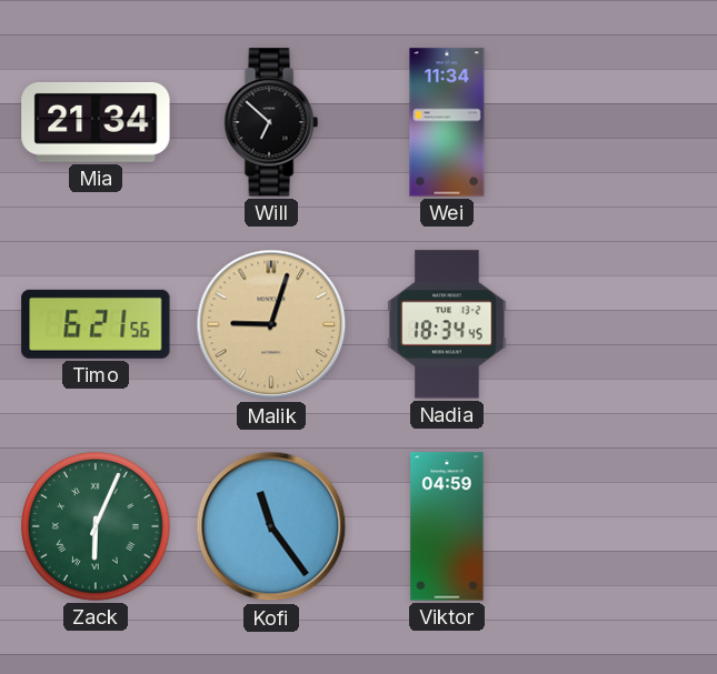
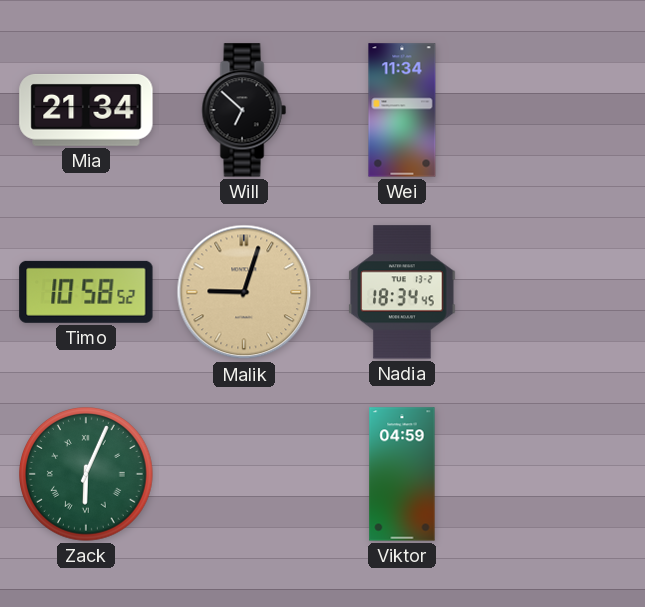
Timo: 6:21 -> 10:58
Kofi: 11:24 -> none
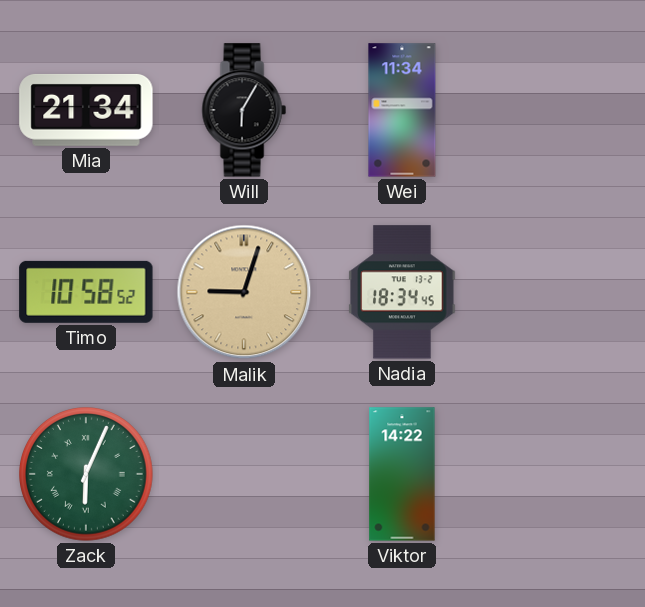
Will: 6:52 -> 6:05
Viktor: 04:59 -> 14:22
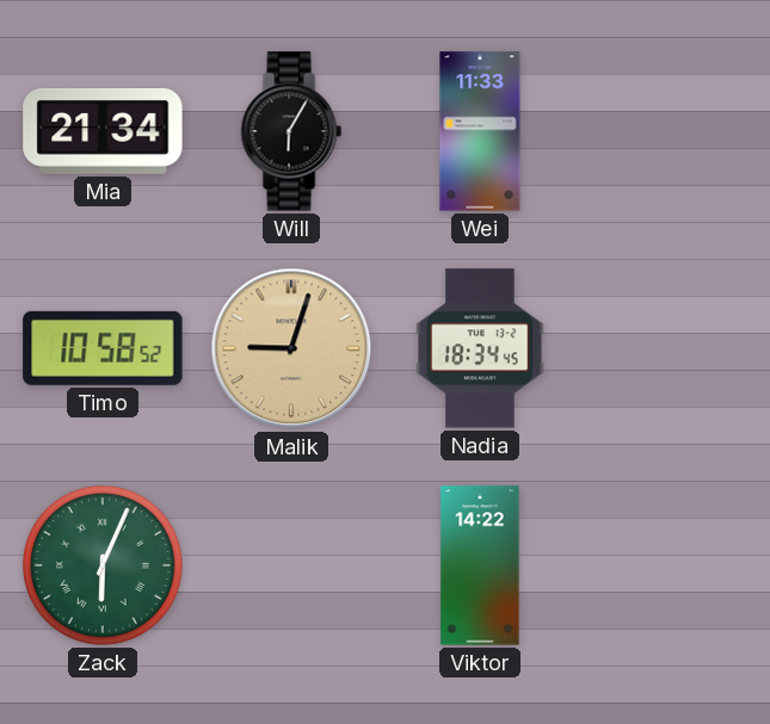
Wei: 11:34 -> 11:33
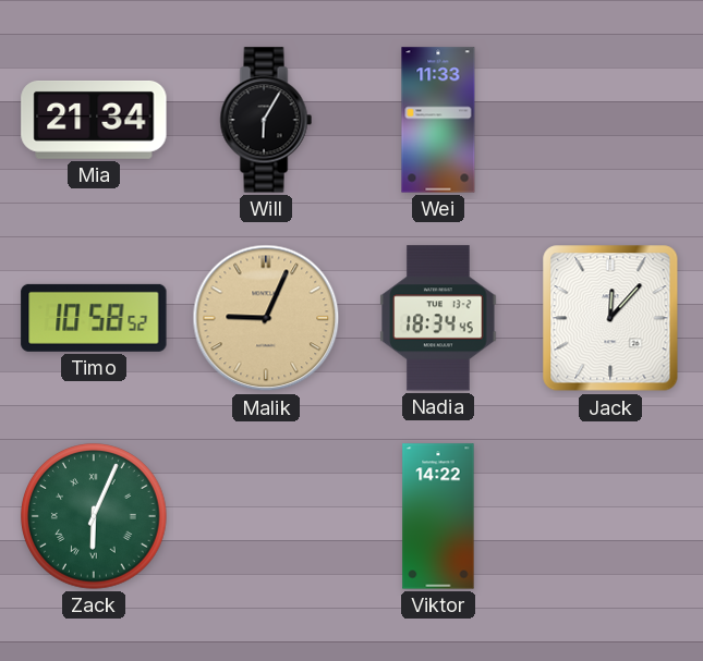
Malik: 9:03 -> 9:04
Jack: none -> 12:07
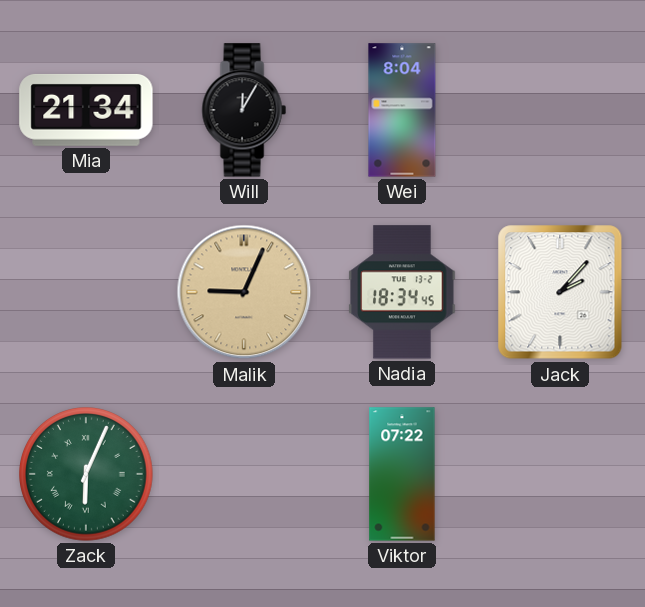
Will: 6:05 -> 12:05
Wei: 11:33 -> 8:04
Timo: 10:58 -> none
Jack: 12:07 -> 2:07
Viktor: 14:22 -> 07:22
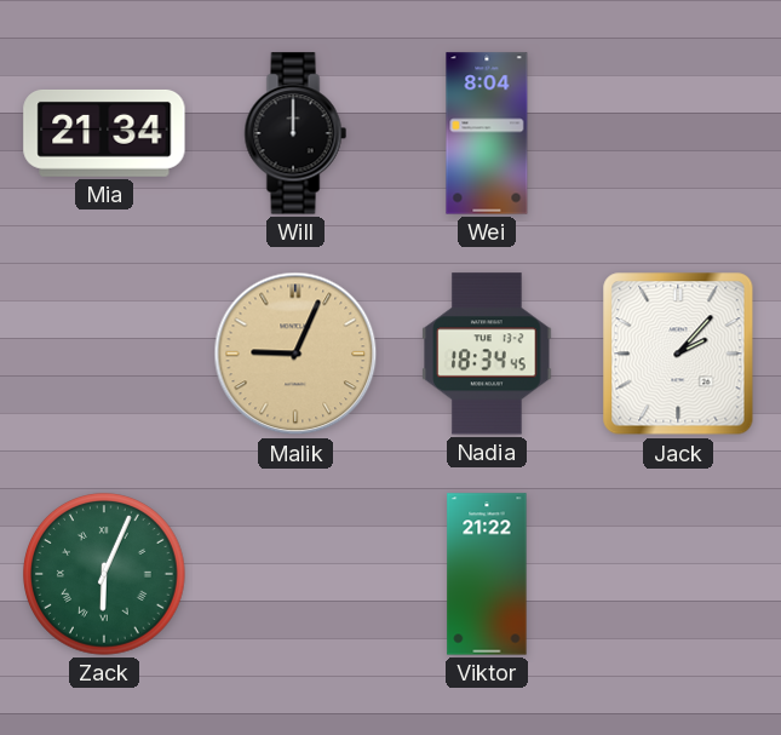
Will: 12:05 -> 12:00
Viktor: 07:22 -> 21:22
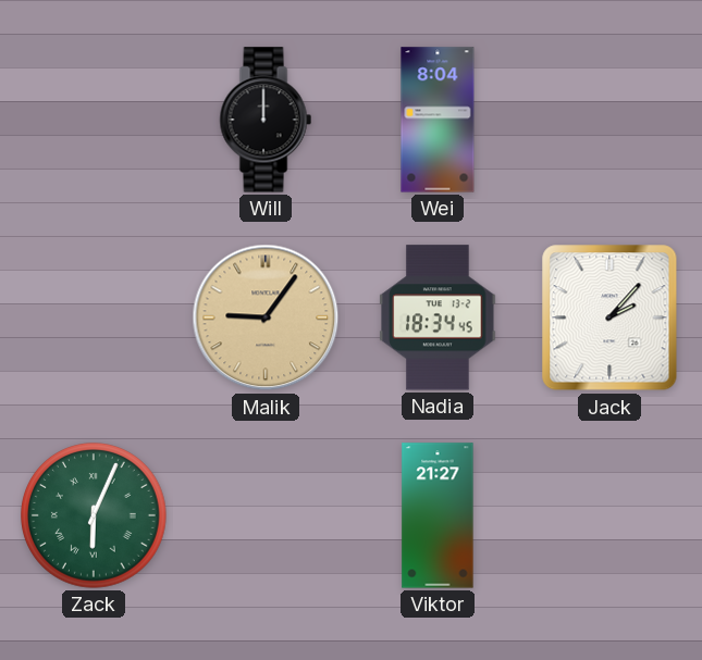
Mia: 21:34 -> none
Malik: 9:04 -> 9:06
Viktor: 21:22 -> 21:27
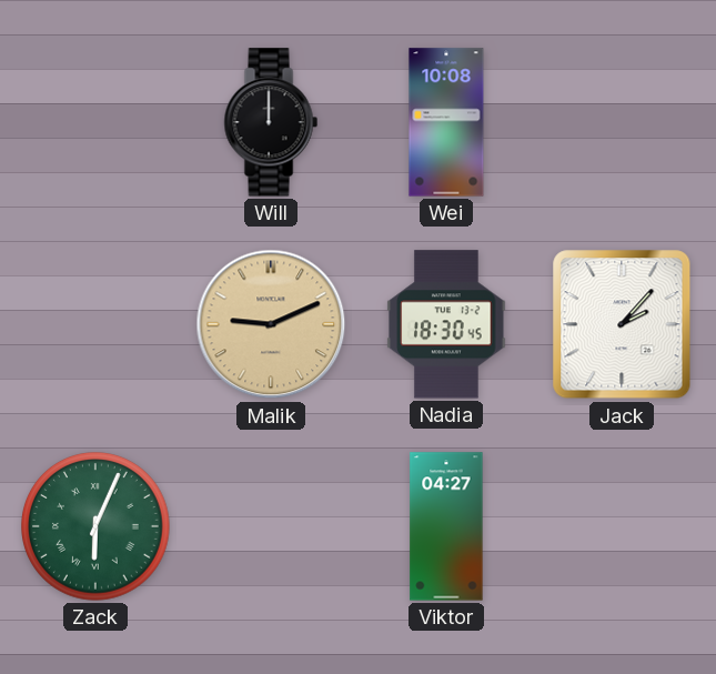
Wei: 8:04 -> 10:08
Malik: 9:06 -> 9:11
Nadia: 18:34 -> 18:30
Viktor: 21:27 -> 04:27
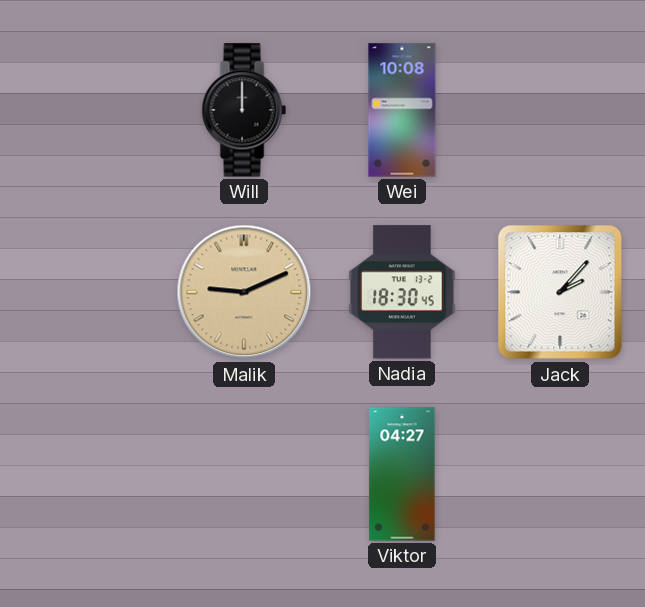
Zack: 6:04 -> none
